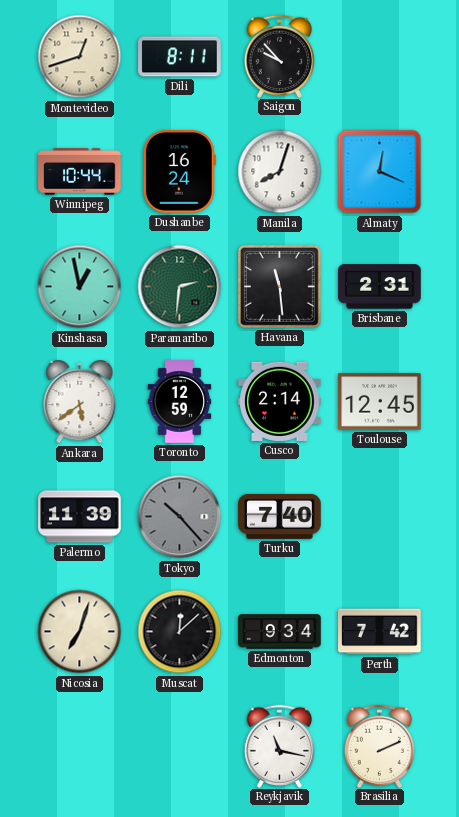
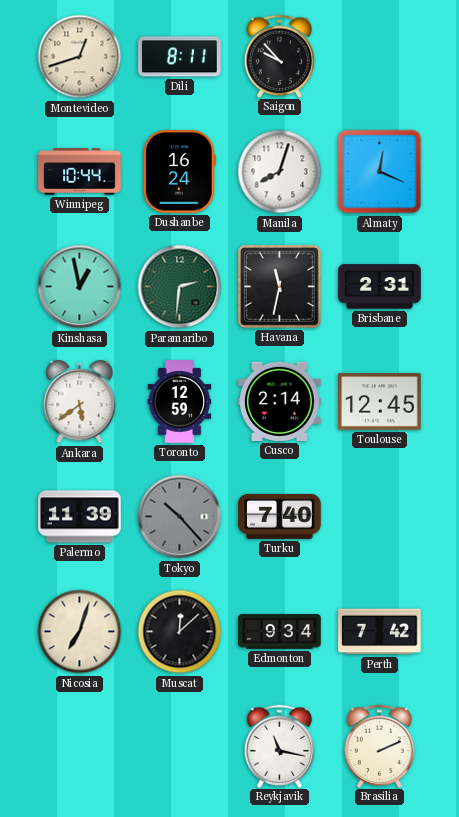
Havana: 11:29 -> 11:32
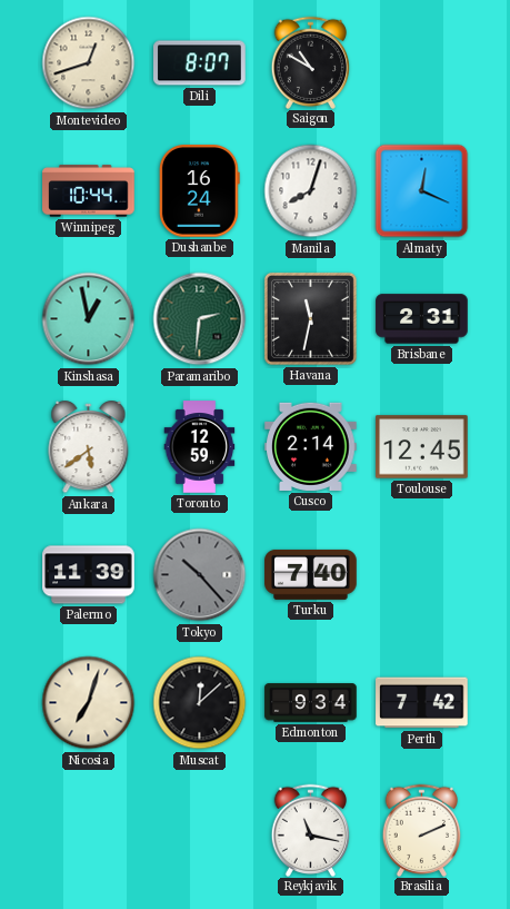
Dili: 8:11 -> 8:07
Saigon: 9:53 -> 10:50
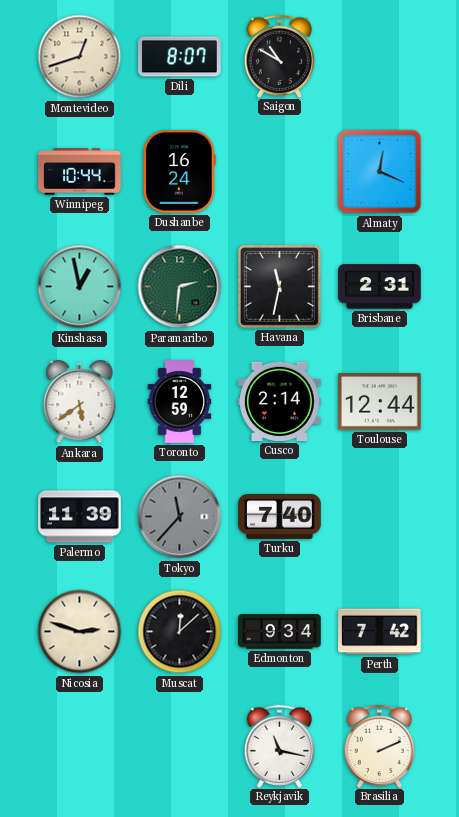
Manila: 8:03 -> none
Toulouse: 12:45 -> 12:44
Tokyo: 10:23 -> 11:37
Nicosia: 7:03 -> 2:48
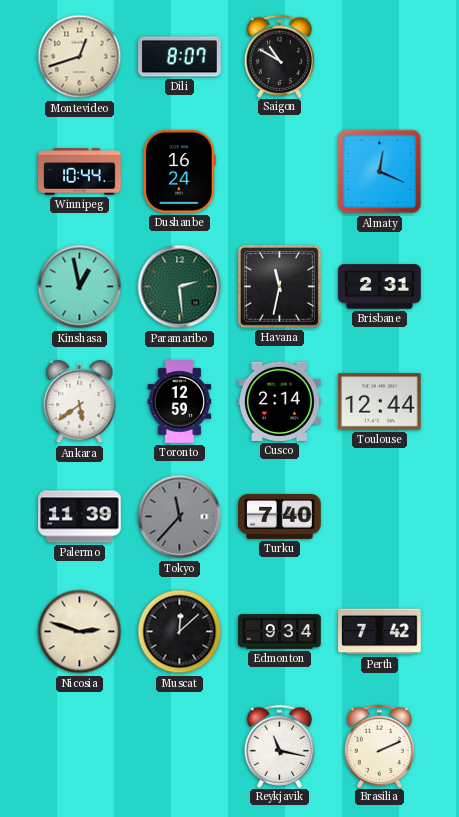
Paramaribo: 2:31 -> 2:29
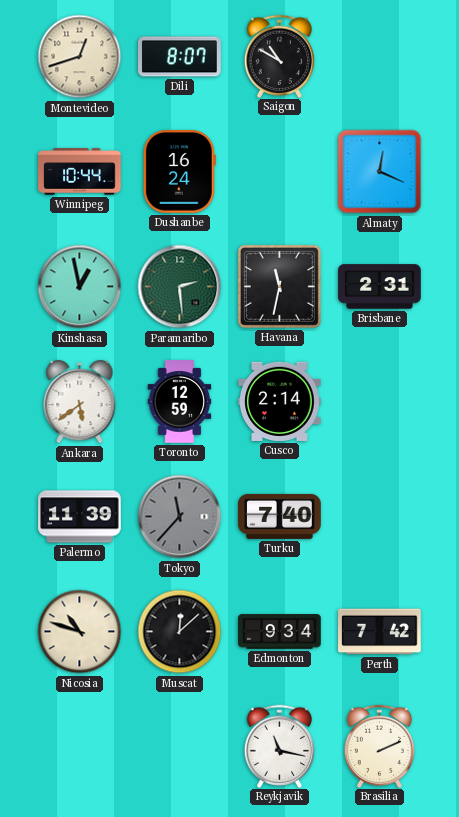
Toulouse: 12:44 -> none
Nicosia: 2:48 -> 10:48
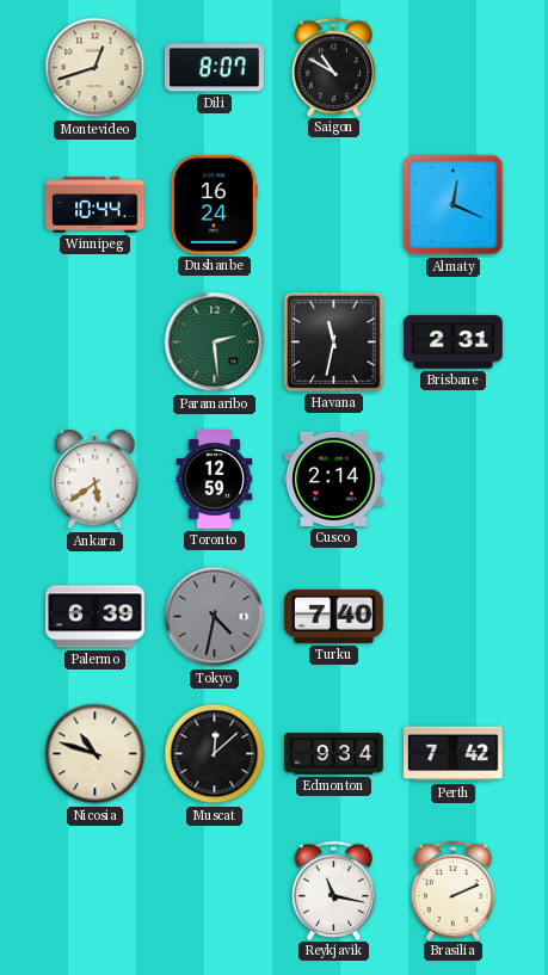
Kinshasa: 12:58 -> none
Palermo: 11:39 -> 6:39
Tokyo: 11:37 -> 4:32
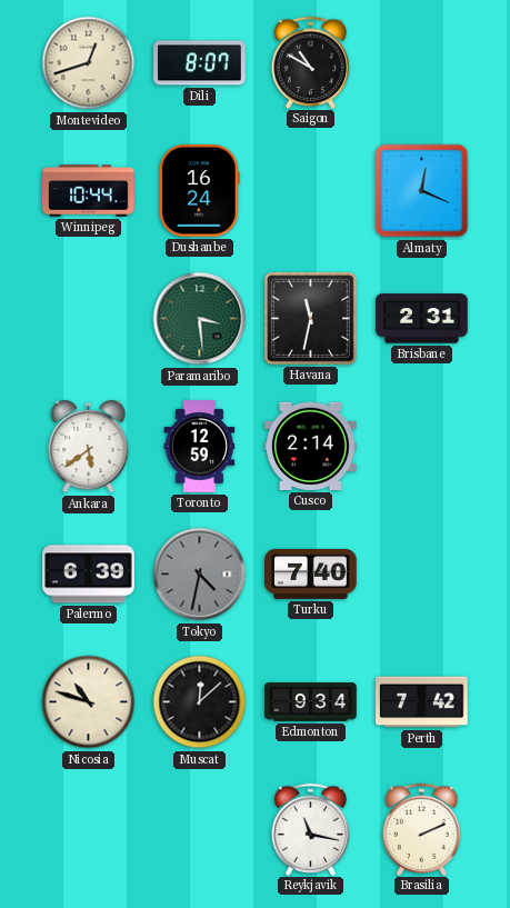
Paramaribo: 2:29 -> 3:29
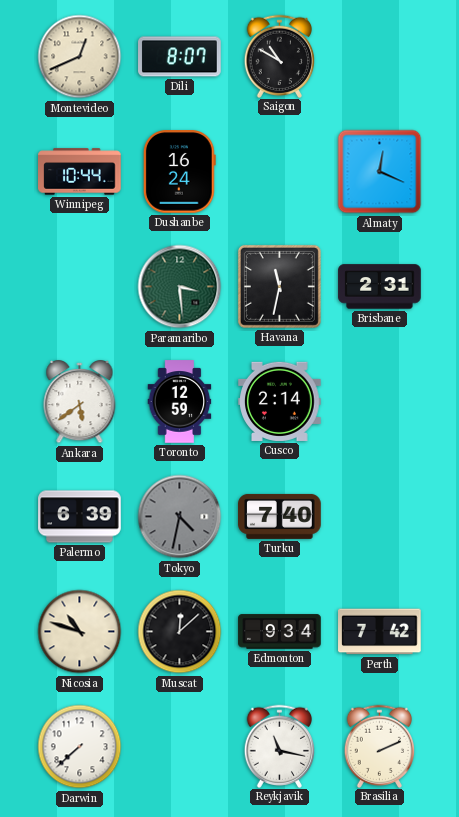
Montevideo: 12:42 -> 12:41
Darwin: none -> 7:38
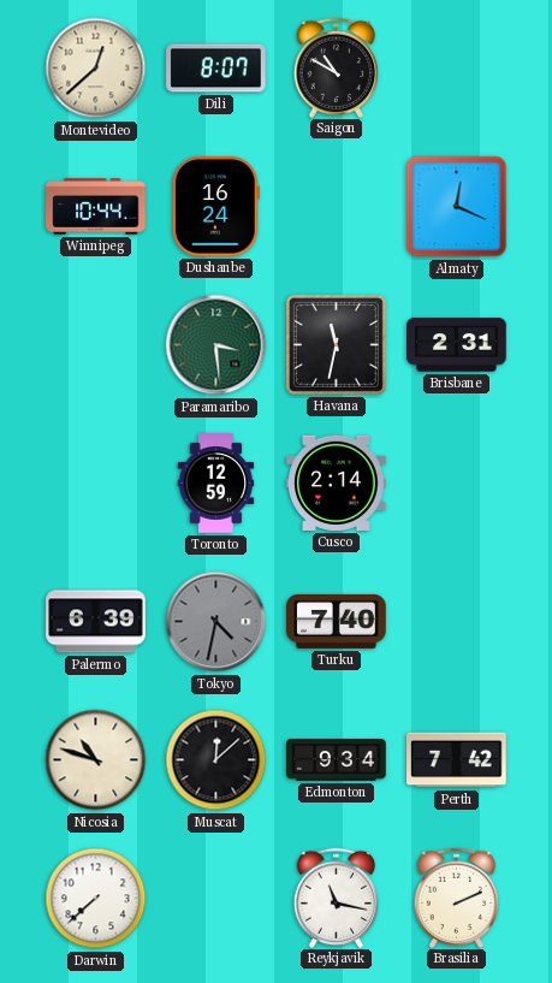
Montevideo: 12:41 -> 12:38
Ankara: 5:39 -> none
